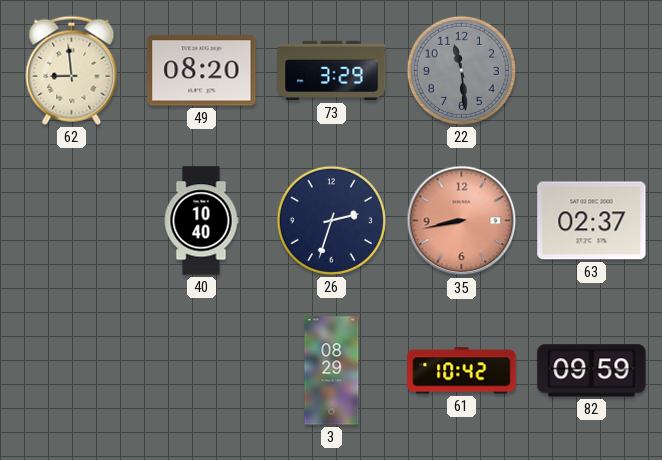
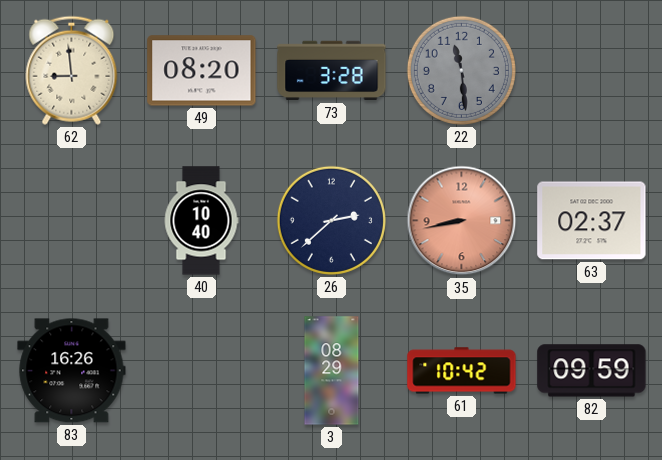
73: 3:29 -> 3:28
26: 2:33 -> 2:38
83: none -> 16:26
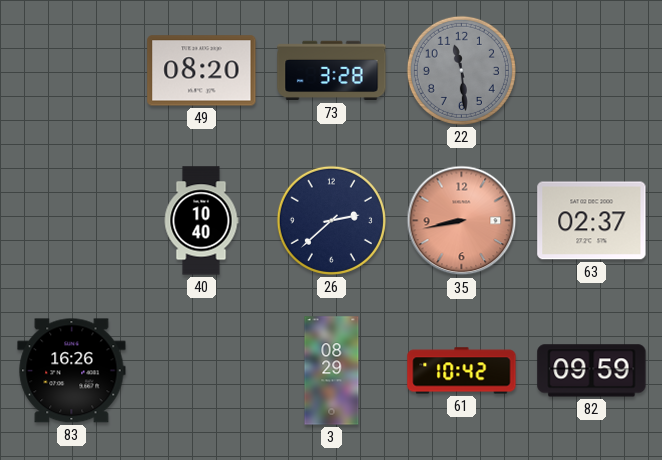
62: 8:59 -> none
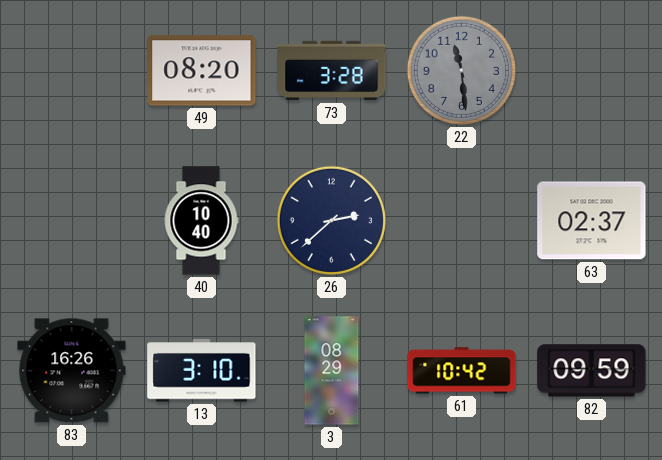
35: 8:43 -> none
13: none -> 3:10
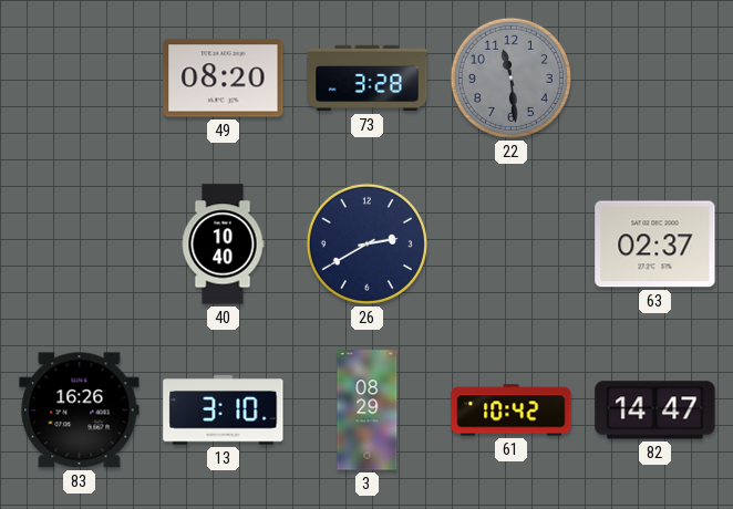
26: 2:38 -> 2:40
82: 09:59 -> 14:47
